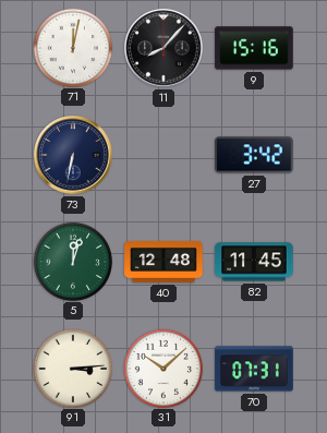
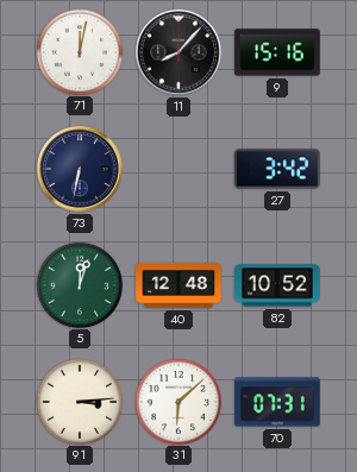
82: 11:45 -> 10:52
31: 10:08 -> 6:08
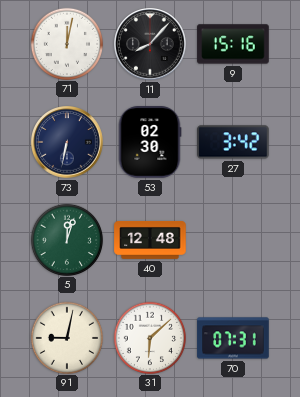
53: none -> 02:30
82: 10:52 -> none
91: 3:14 -> 9:02
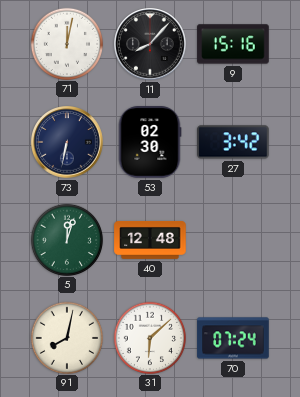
91: 9:02 -> 8:02
70: 07:31 -> 07:24
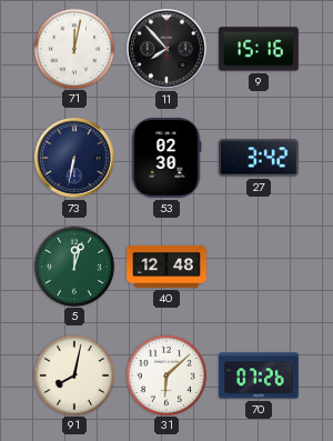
11: 8:07 -> 7:53
70: 07:24 -> 07:26
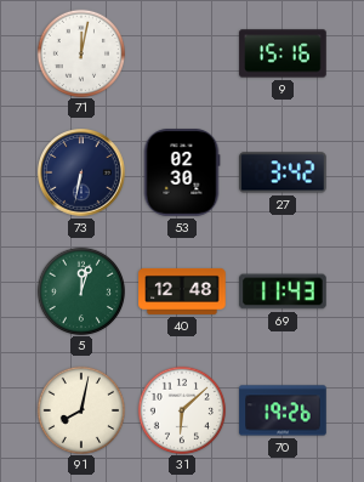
11: 7:53 -> none
69: none -> 11:43
70: 07:26 -> 19:26
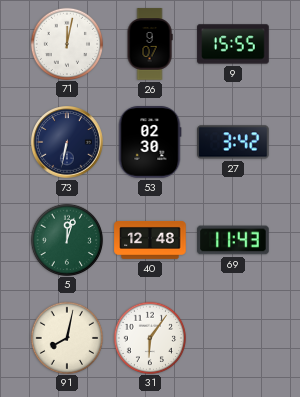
26: none -> 9:07
9: 15:16 -> 15:55
31: 6:08 -> 6:06
70: 19:26 -> none
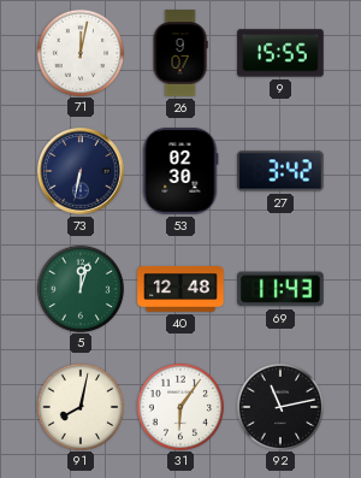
92: none -> 11:13
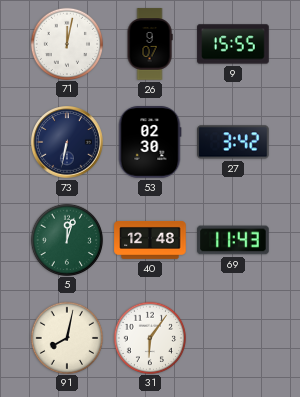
92: 11:13 -> none
